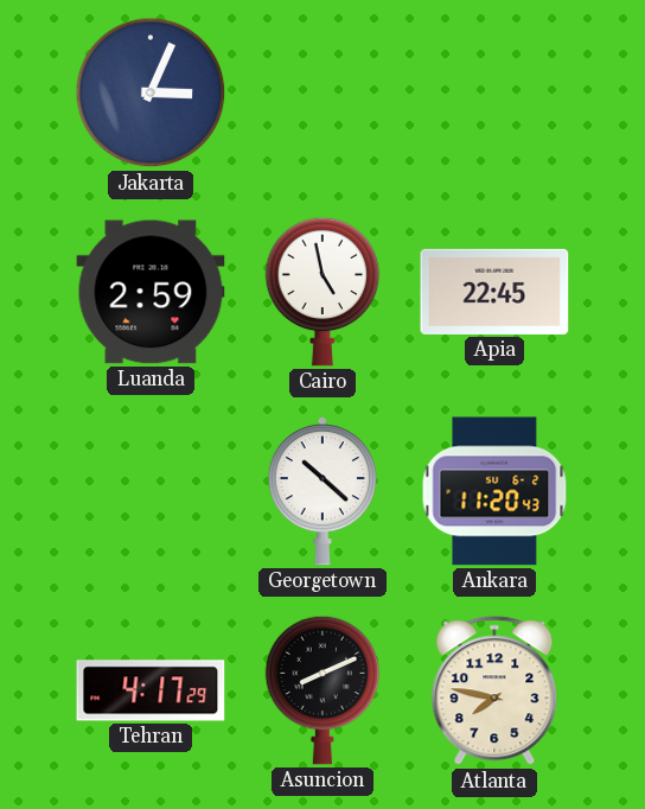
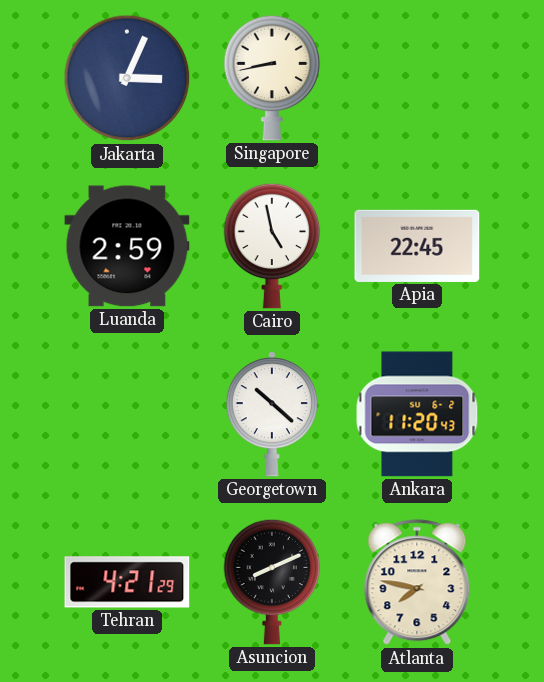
Singapore: none -> 8:43
Tehran: 4:17 -> 4:21
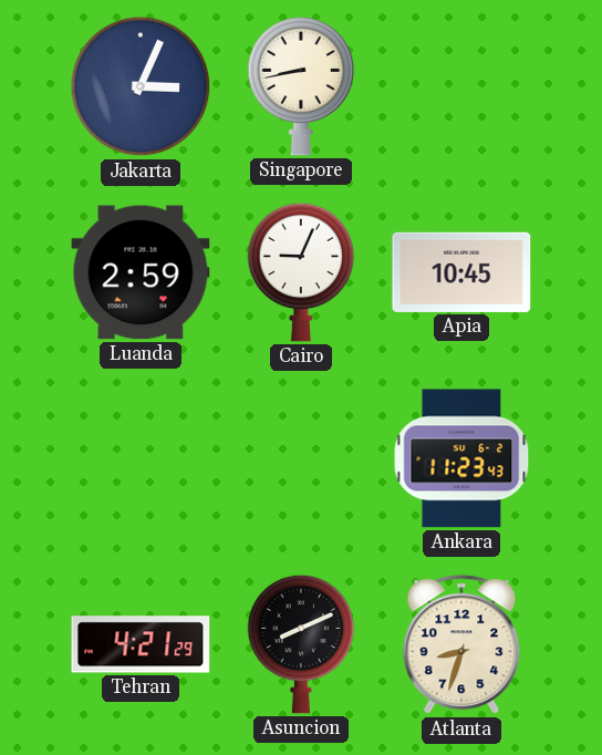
Cairo: 4:58 -> 9:04
Apia: 22:45 -> 10:45
Georgetown: 10:22 -> none
Ankara: 11:20 -> 11:23
Atlanta: 7:47 -> 8:33
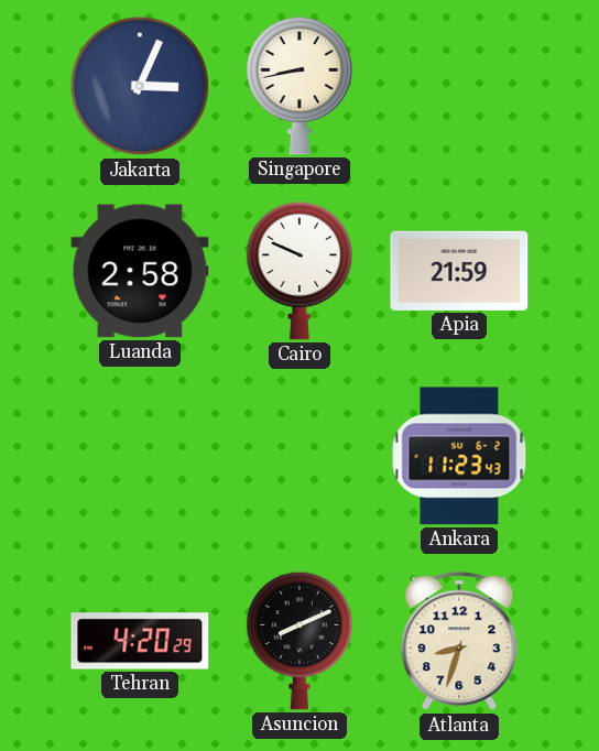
Luanda: 2:59 -> 2:58
Cairo: 9:04 -> 9:49
Apia: 10:45 -> 21:59
Tehran: 4:21 -> 4:20
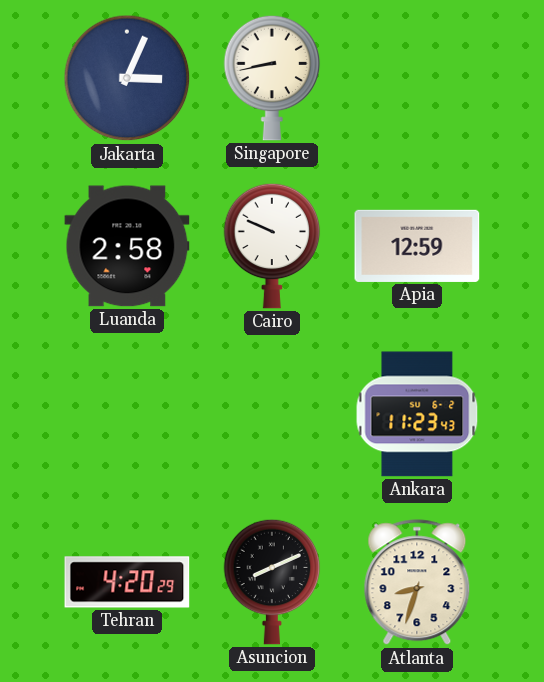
Apia: 21:59 -> 12:59
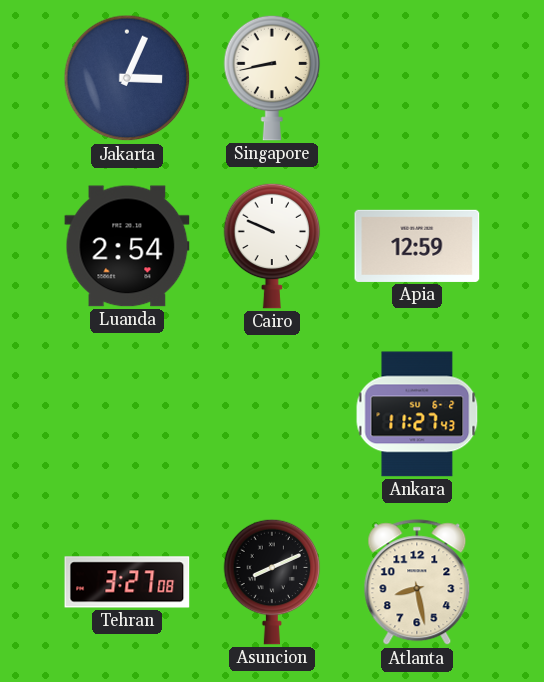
Luanda: 2:58 -> 2:54
Ankara: 11:23 -> 11:27
Tehran: 4:20 -> 3:27
Atlanta: 8:33 -> 8:28
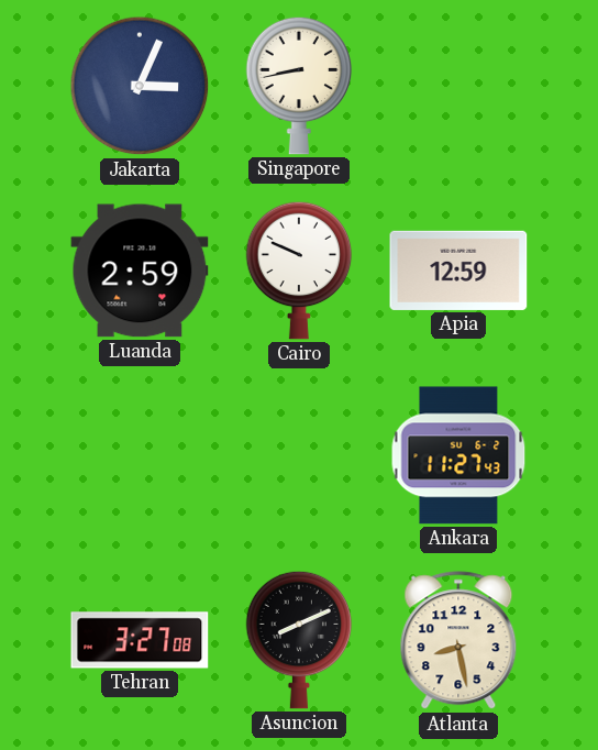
Luanda: 2:54 -> 2:59
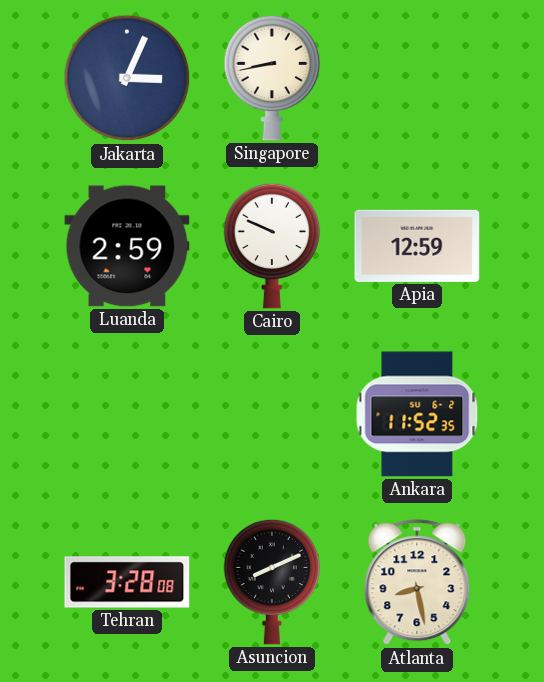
Ankara: 11:27 -> 11:52
Tehran: 3:27 -> 3:28
